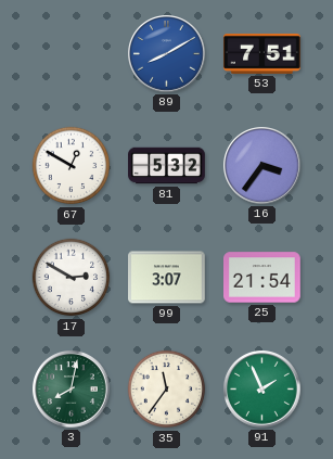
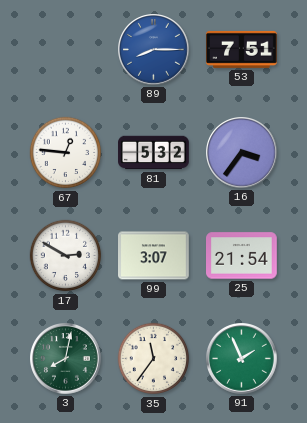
89: 8:10 -> 8:15
67: 12:50 -> 12:46
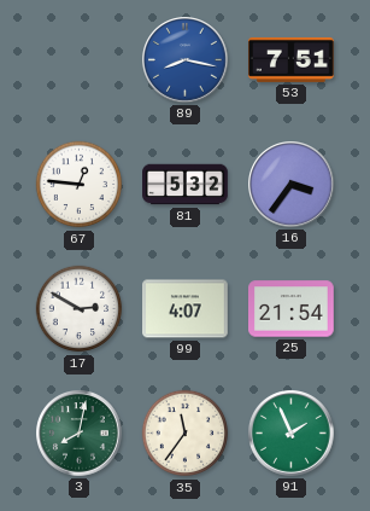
89: 8:15 -> 8:17
99: 3:07 -> 4:07
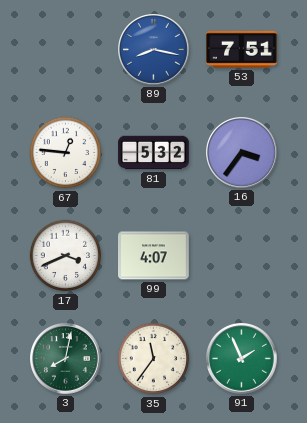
17: 2:50 -> 3:41
25: 21:54 -> none
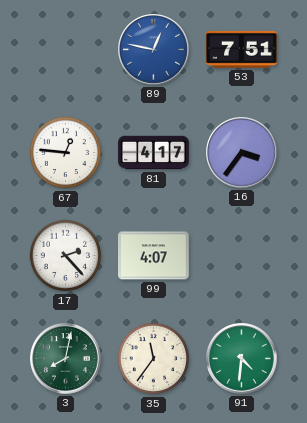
89: 8:17 -> 12:47
81: 5:32 -> 4:17
17: 3:41 -> 2:23
91: 1:56 -> 4:31
